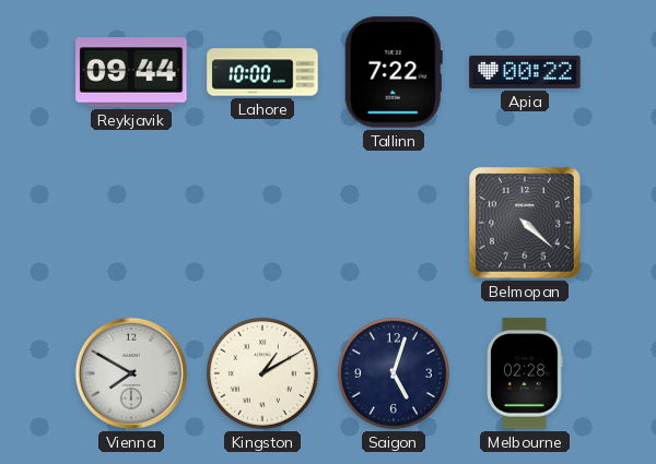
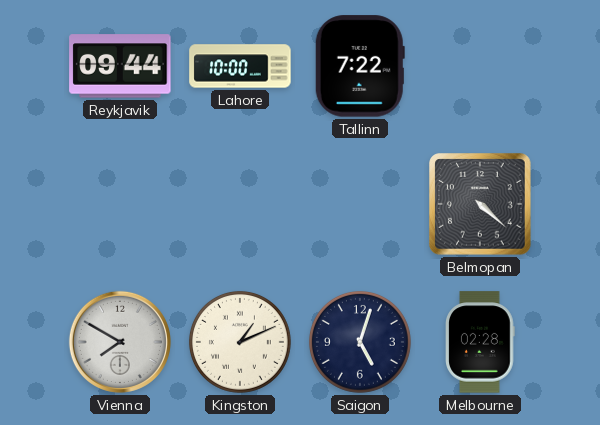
Apia: 00:22 -> none
Kingston: 1:10 -> 1:11
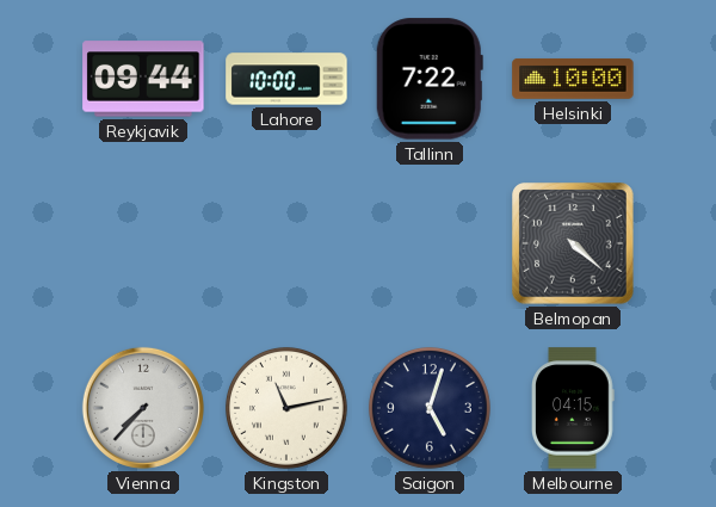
Helsinki: none -> 10:00
Vienna: 7:50 -> 7:37
Kingston: 1:11 -> 11:13
Melbourne: 02:28 -> 04:15
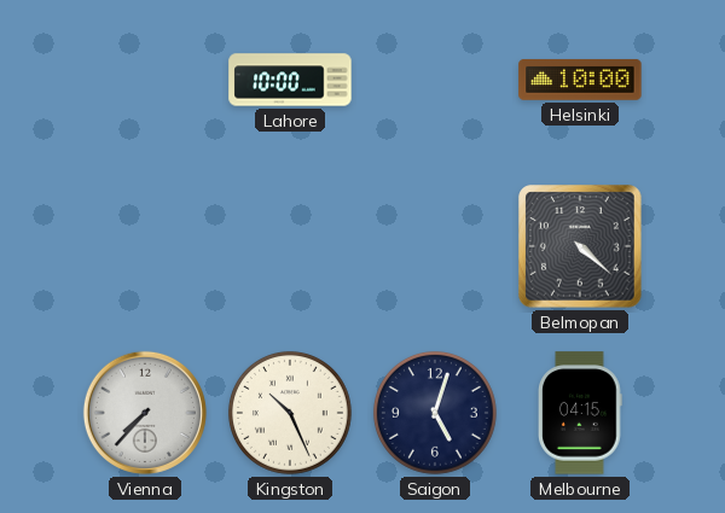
Reykjavik: 09:44 -> none
Tallinn: 7:22 -> none
Kingston: 11:13 -> 10:26
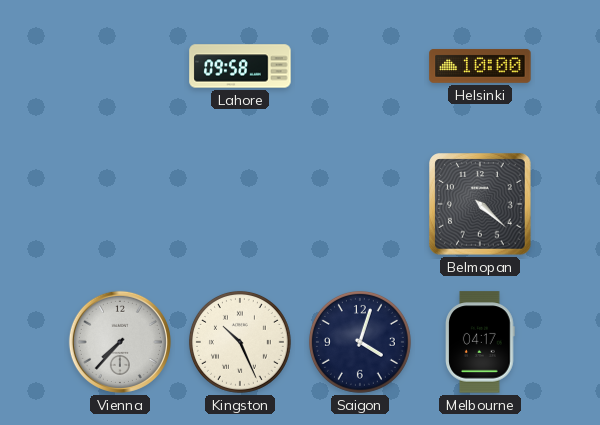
Lahore: 10:00 -> 09:58
Saigon: 5:03 -> 4:03
Melbourne: 04:15 -> 04:17
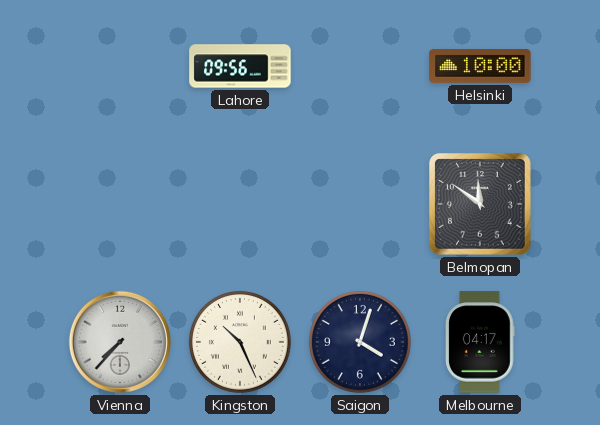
Lahore: 09:58 -> 09:56
Belmopan: 4:22 -> 11:51
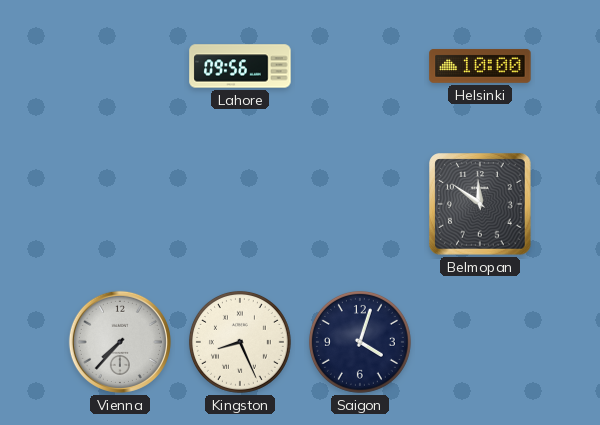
Kingston: 10:26 -> 8:26
Melbourne: 04:17 -> none
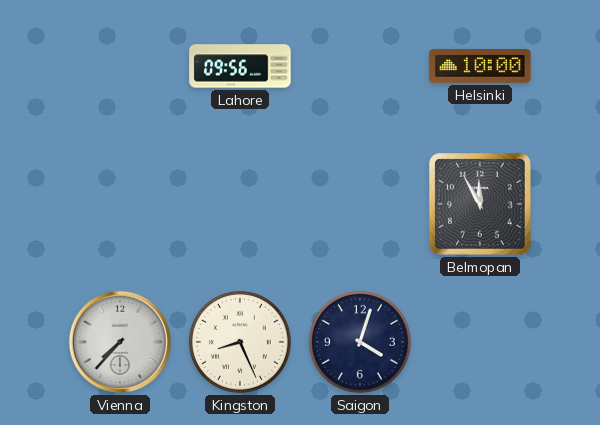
Belmopan: 11:51 -> 11:55
